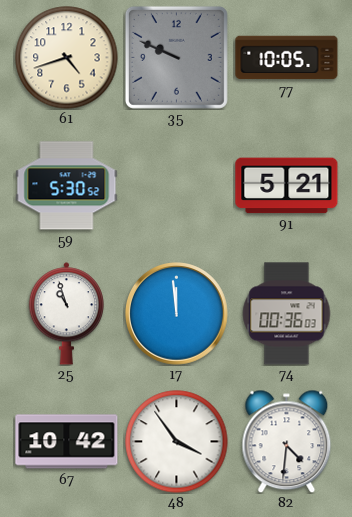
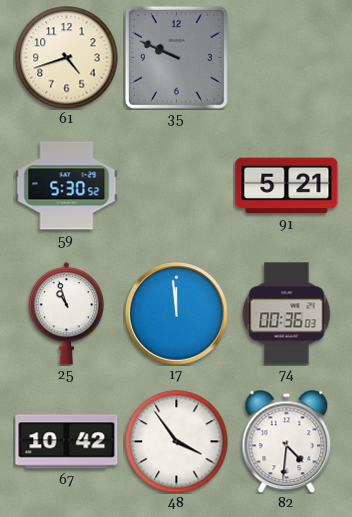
77: 10:05 -> none
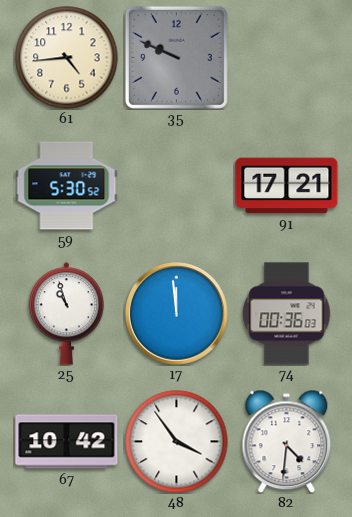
61: 4:42 -> 4:44
91: 5:21 -> 17:21
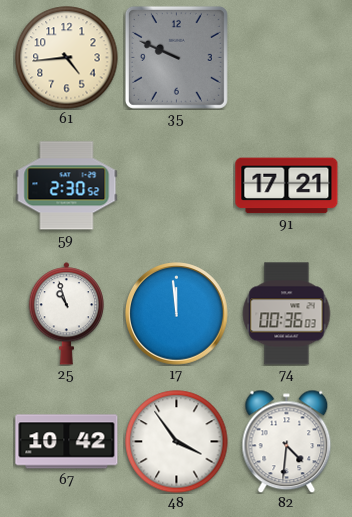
59: 5:30 -> 2:30
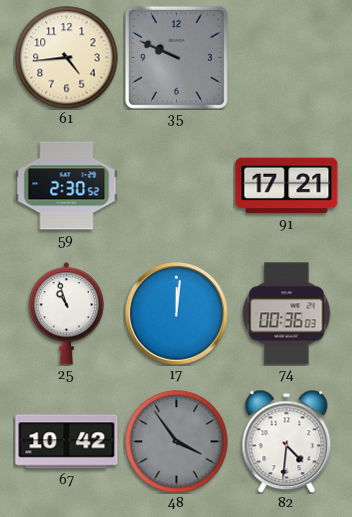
17: 11:59 -> 12:01
48 dial: white -> grey
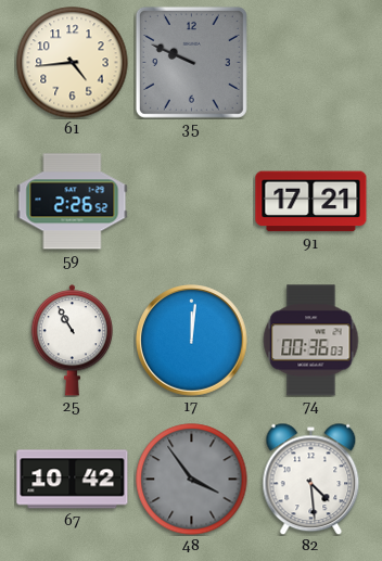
59: 2:30 -> 2:26
25: 10:57 -> 10:55
82: 4:31 -> 4:29
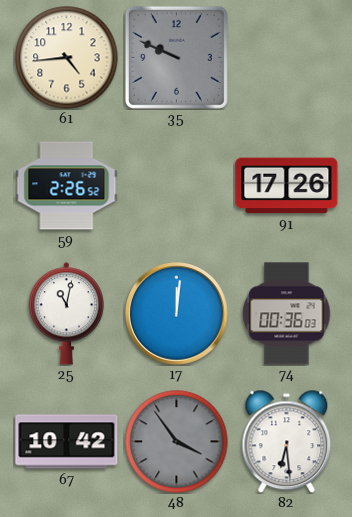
91: 17:21 -> 17:26
25: 10:55 -> 11:02
82: 4:29 -> 6:29
